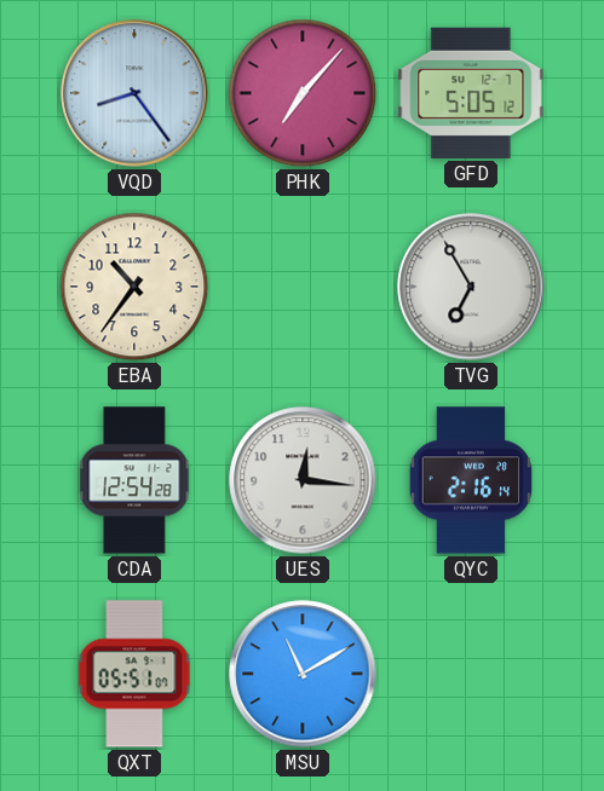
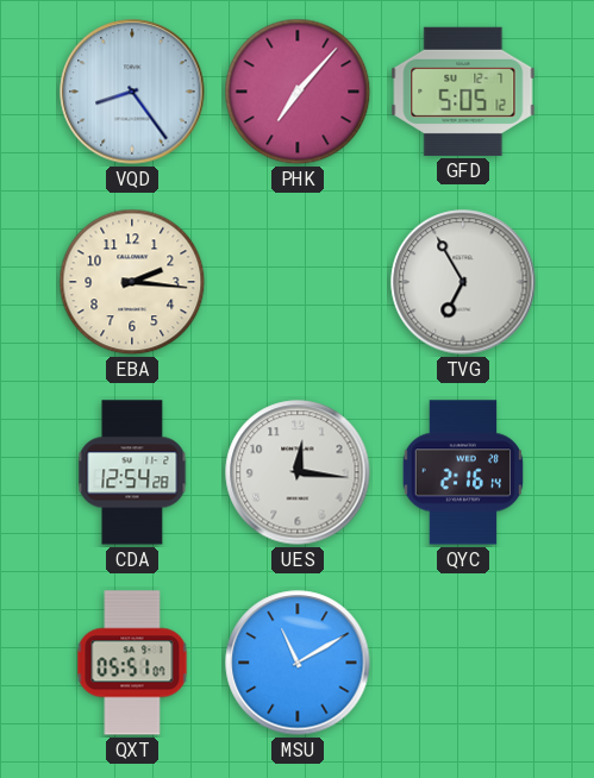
EBA: 10:36 -> 2:16
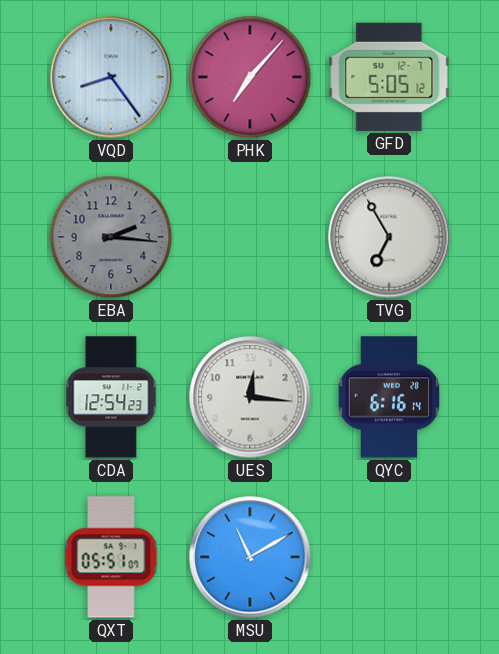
EBA dial: cream -> grey
CDA: 12:54:28 -> 12:54:23
QYC: 2:16 -> 6:16
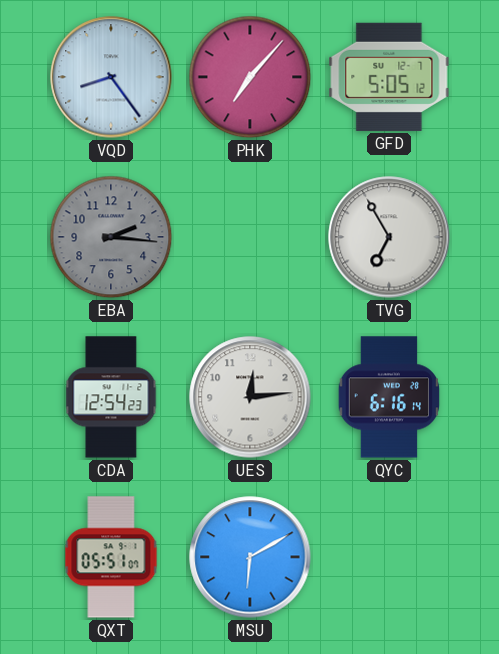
UES: 12:16 -> 12:14
MSU: 11:10 -> 6:10
